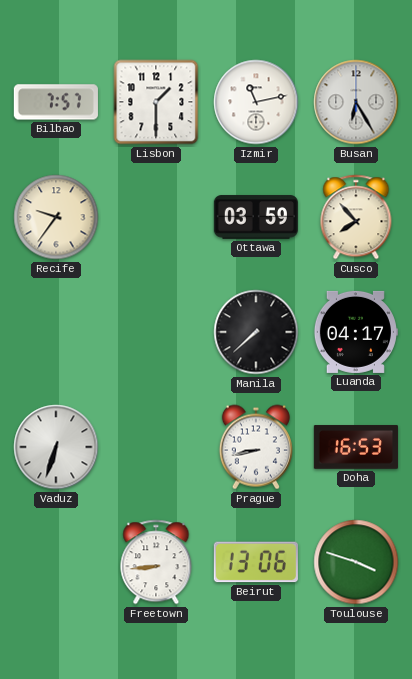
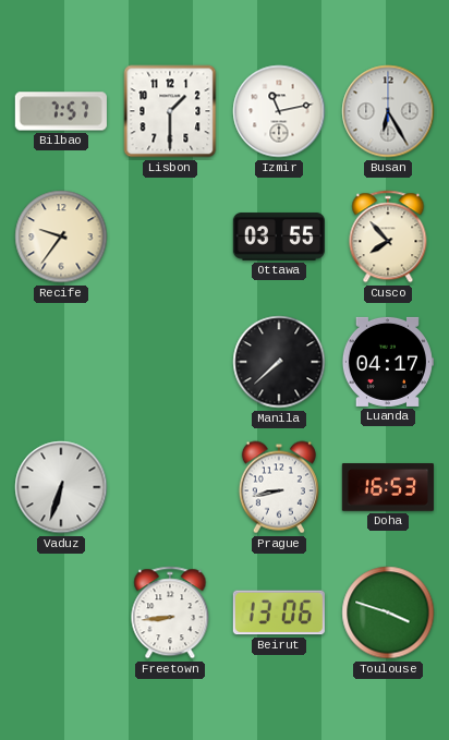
Ottawa: 03:59 -> 03:55
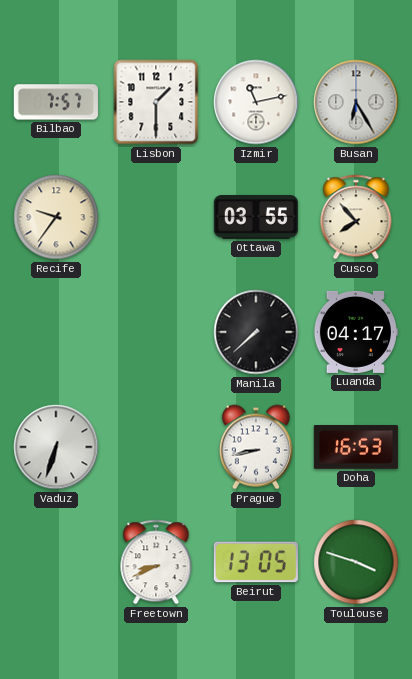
Freetown: 8:44 -> 8:41
Beirut: 13:06 -> 13:05
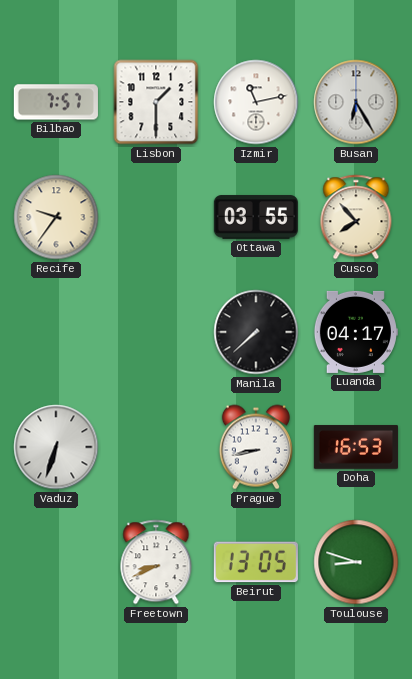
Toulouse: 3:48 -> 8:48
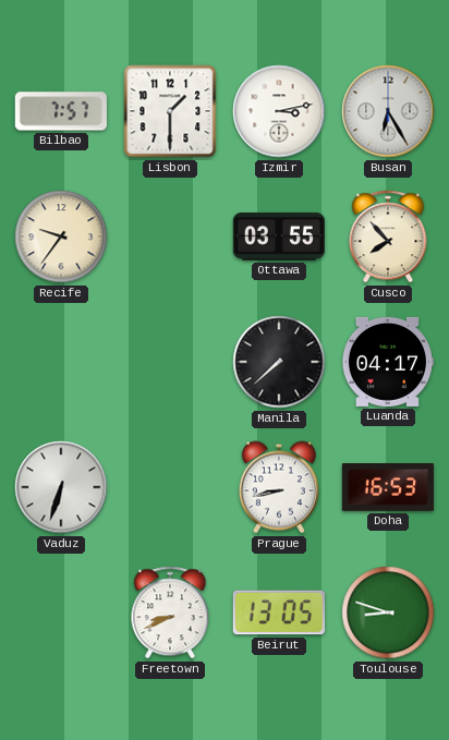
Izmir: 11:13 -> 3:13
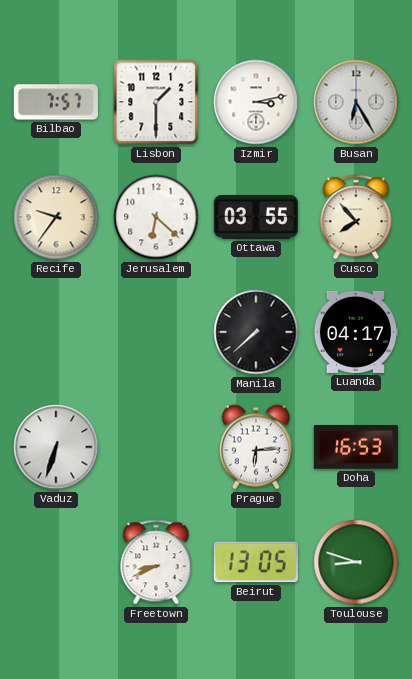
Jerusalem: none -> 6:22
Prague: 8:43 -> 6:14
